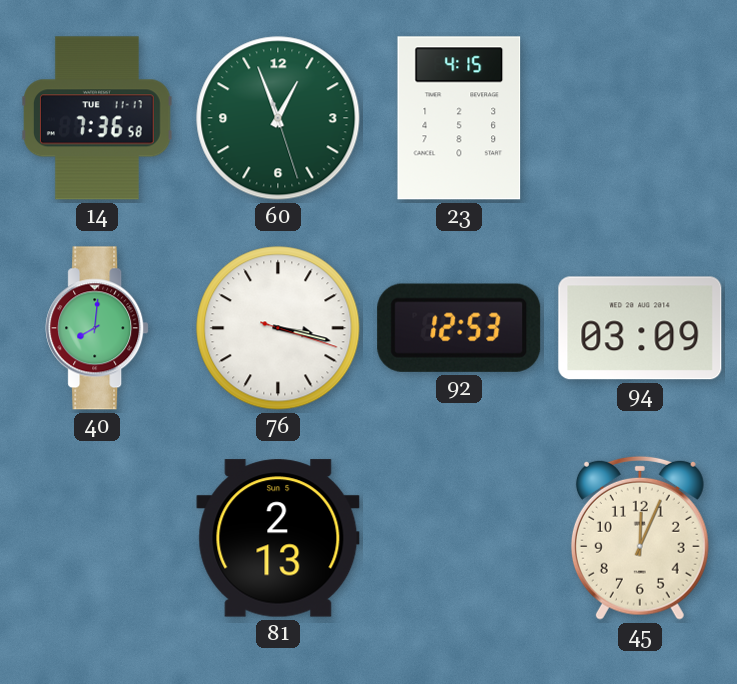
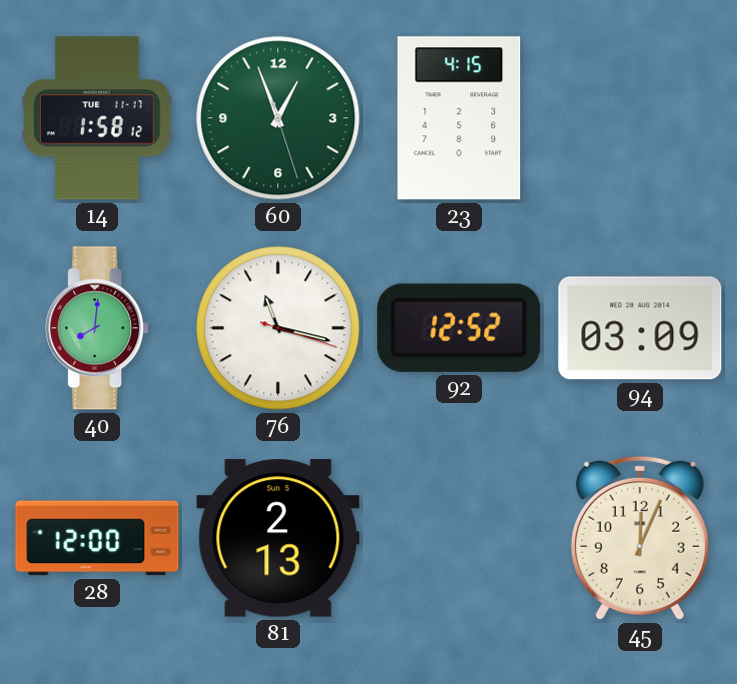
14: 7:36 -> 1:58
76: 3:17 -> 11:17
92: 12:53 -> 12:52
28: none -> 12:00
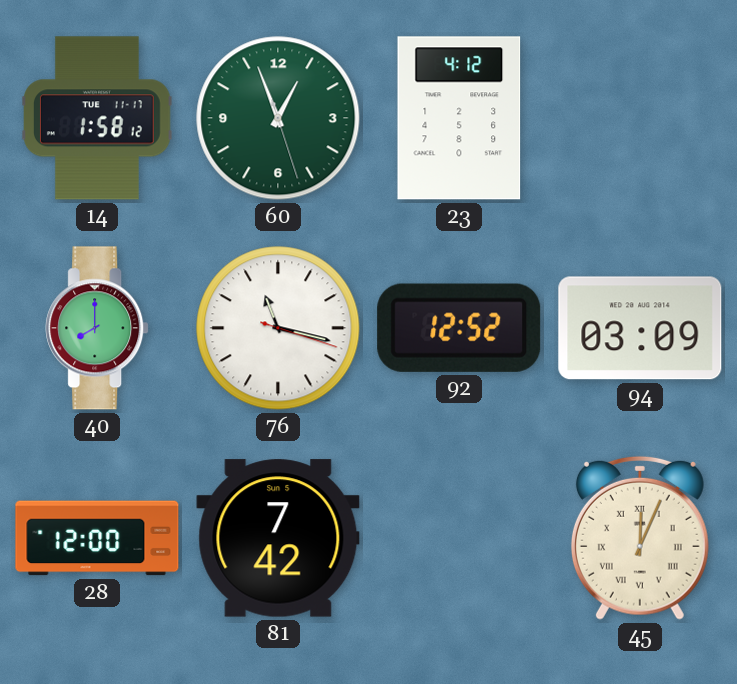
23: 4:15 -> 4:12
40: 8:01 -> 8:00
81: 2:13 -> 7:42
45 numerals: Arabic -> Roman
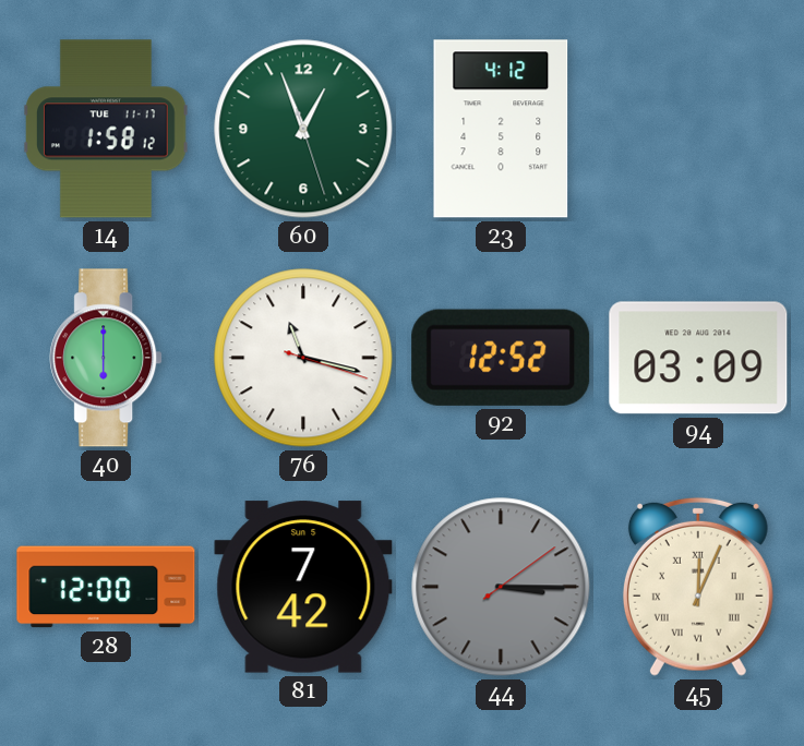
40: 8:00 -> 6:00
44: none -> 3:15
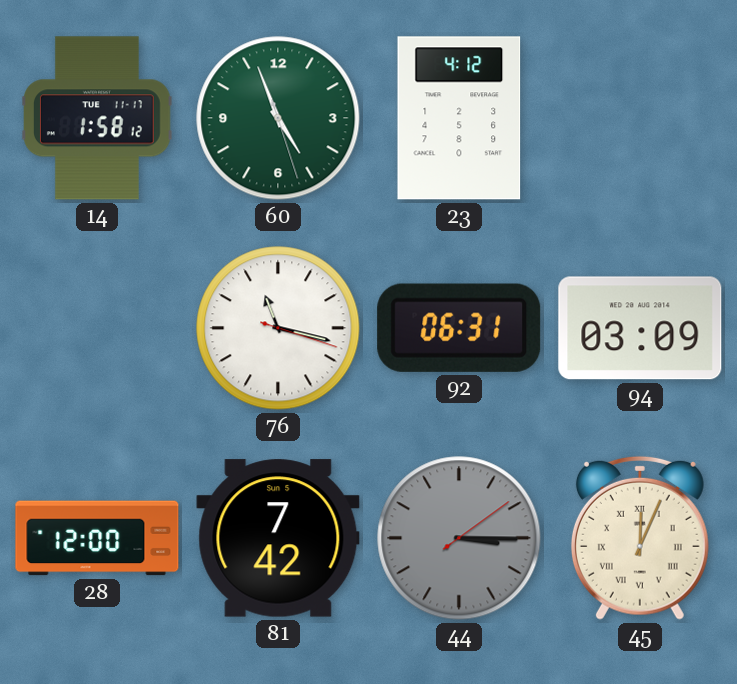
60: 12:56 -> 4:56
40: 6:00 -> none
92: 12:52 -> 06:31
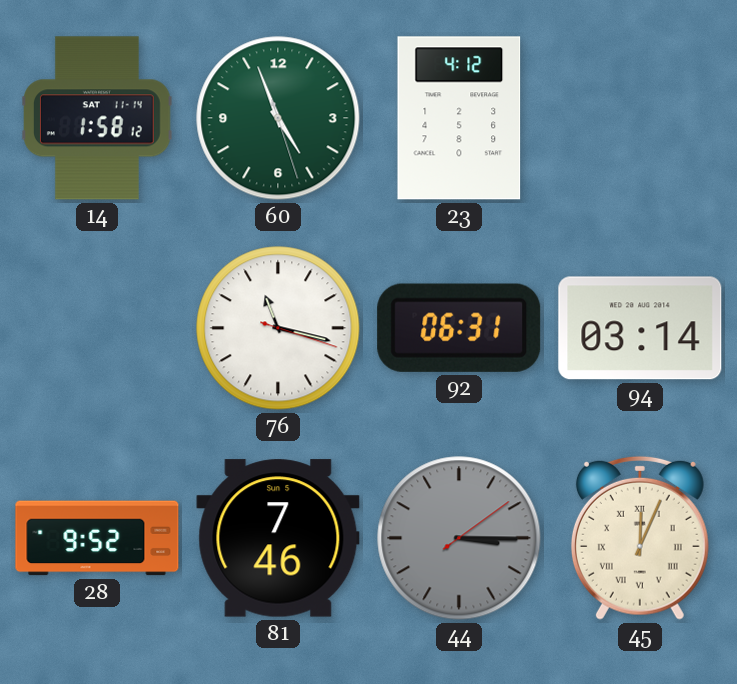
14 date: TUE 11-17 -> SAT 11-14
94: 03:09 -> 03:14
28: 12:00 -> 9:52
81: 7:42 -> 7:46
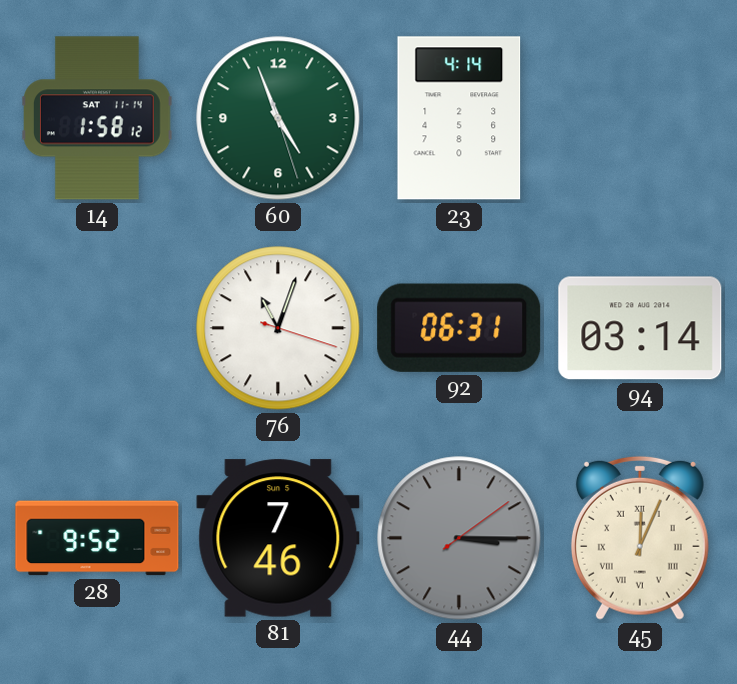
23: 4:12 -> 4:14
76: 11:17 -> 11:03
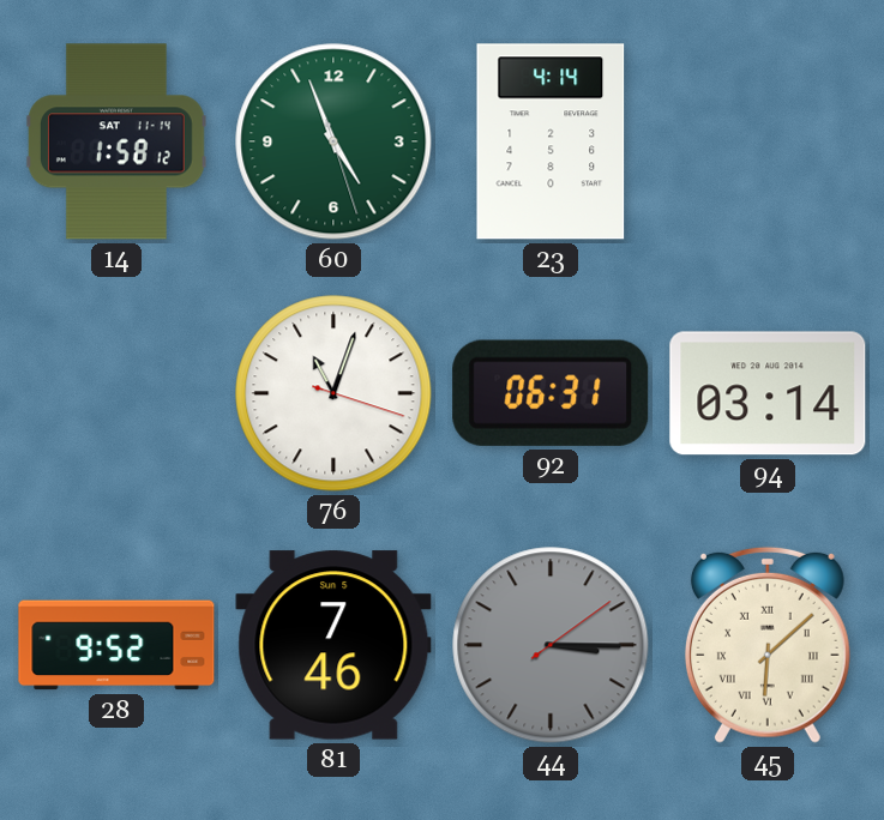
45: 12:04 -> 6:08
